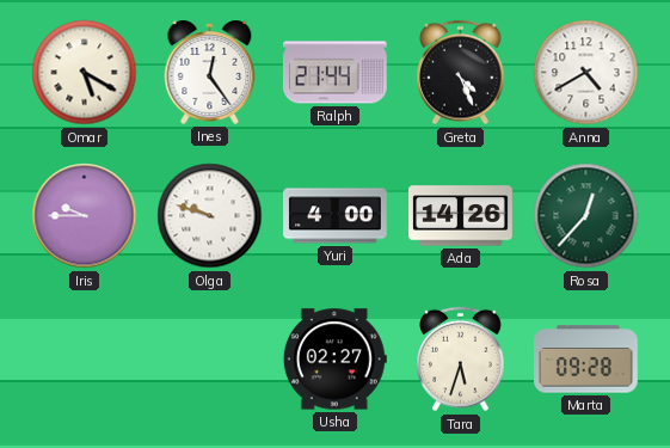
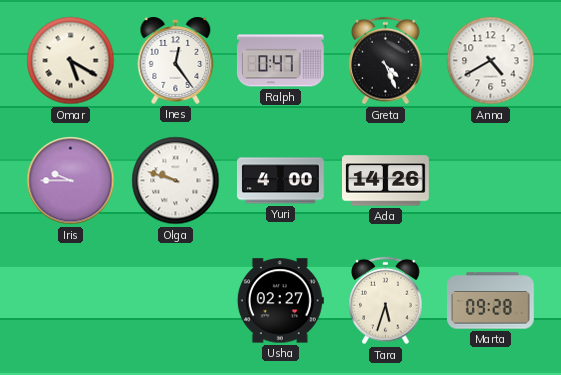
Ralph: 21:44 -> 0:47
Rosa: 12:37 -> none
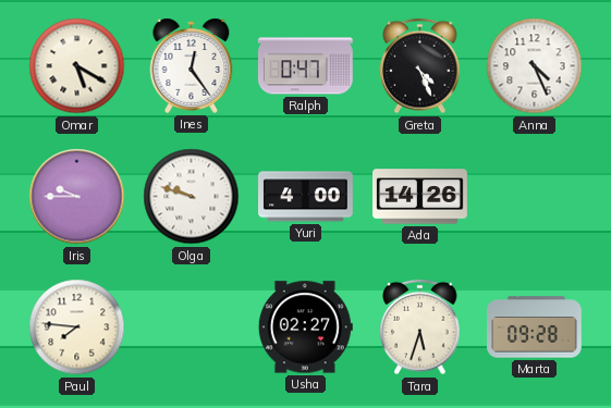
Anna: 4:40 -> 4:26
Paul: none -> 7:46
